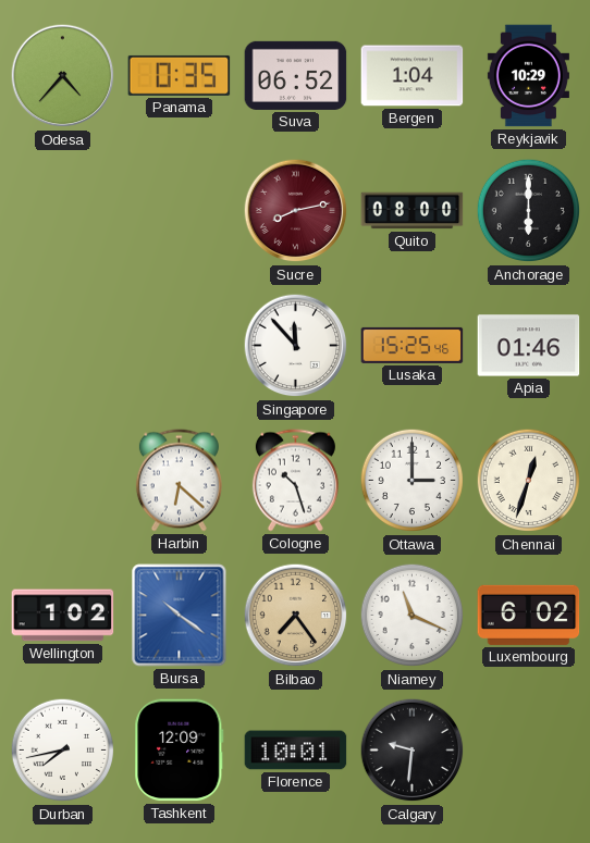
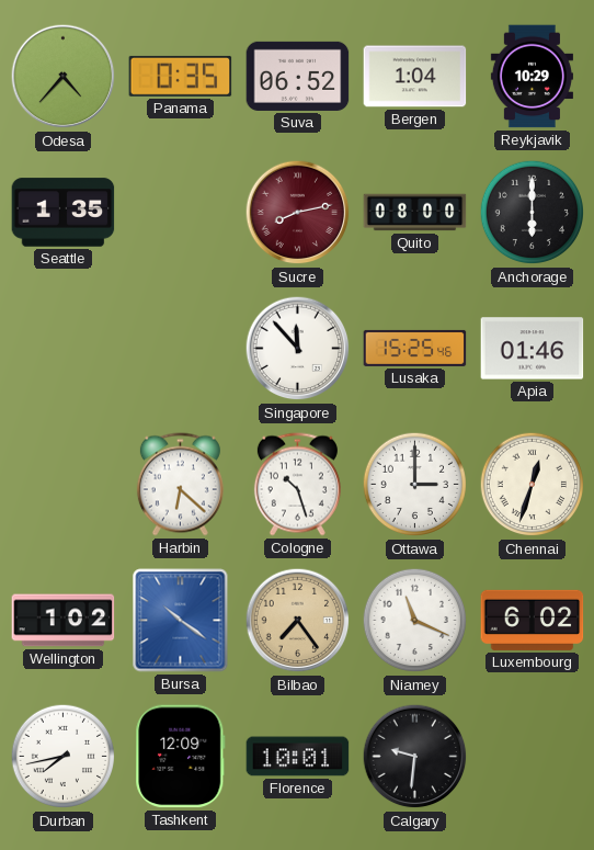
Seattle: none -> 1:35
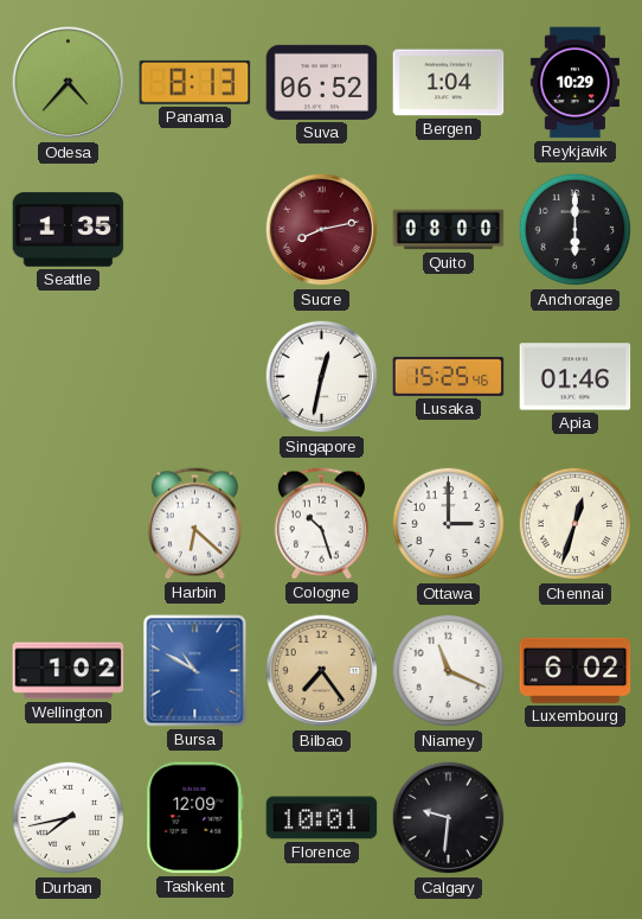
Panama: 0:35 -> 8:13
Singapore: 11:53 -> 12:32
Bursa: 10:21 -> 10:50
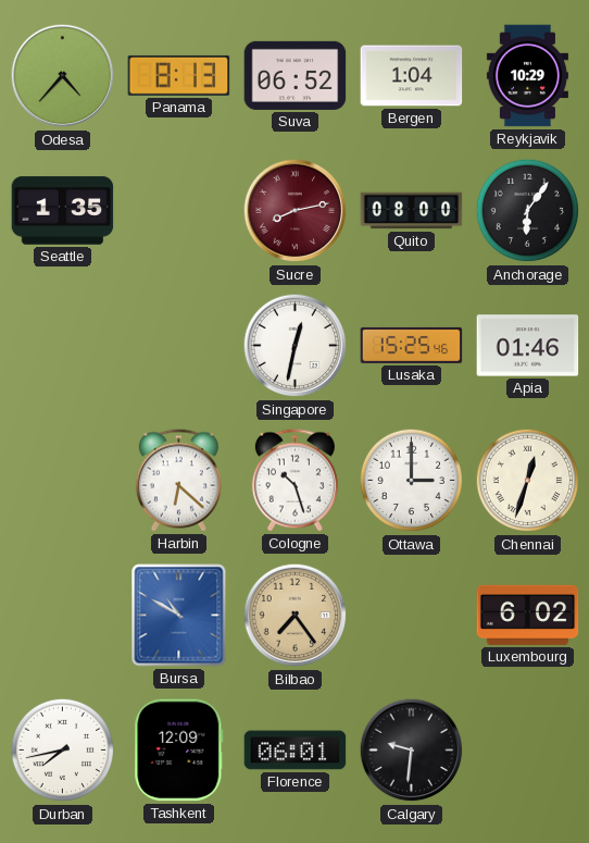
Anchorage: 6:00 -> 6:06
Wellington: 1:02 -> none
Niamey: 11:19 -> none
Florence: 10:01 -> 06:01
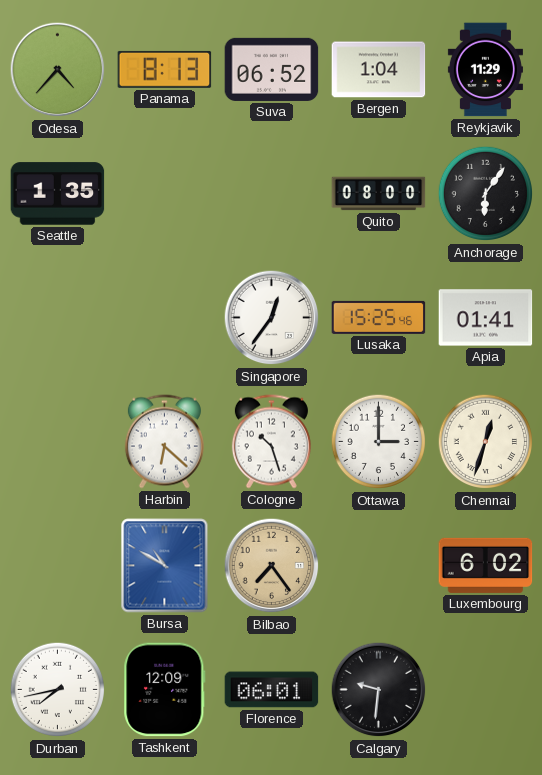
Reykjavik: 10:29 -> 11:29
Sucre: 8:13 -> none
Singapore: 12:32 -> 12:36
Apia: 01:46 -> 01:41
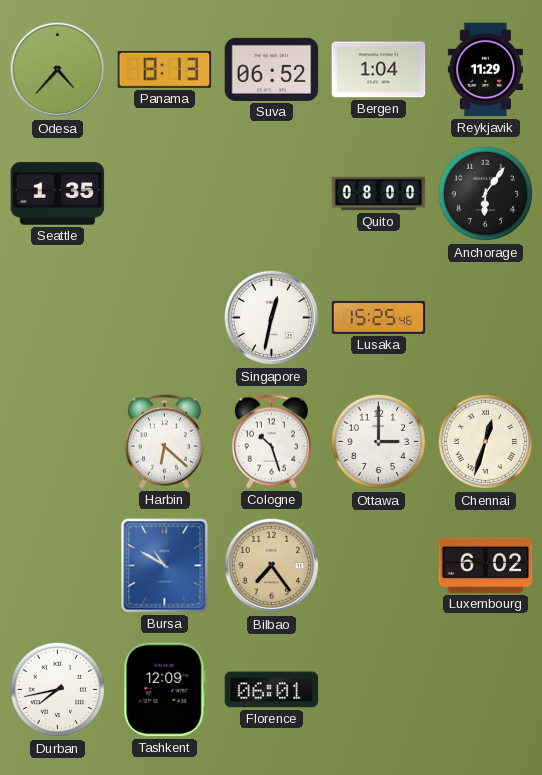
Singapore: 12:36 -> 12:32
Apia: 01:41 -> none
Calgary: 9:31 -> none
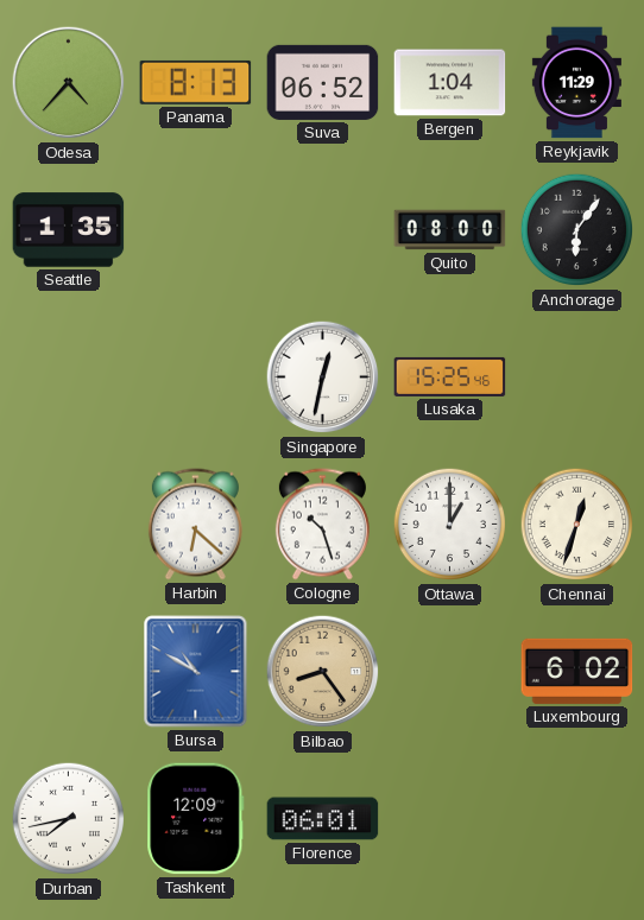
Ottawa: 3:00 -> 1:00
Bilbao: 7:24 -> 8:24
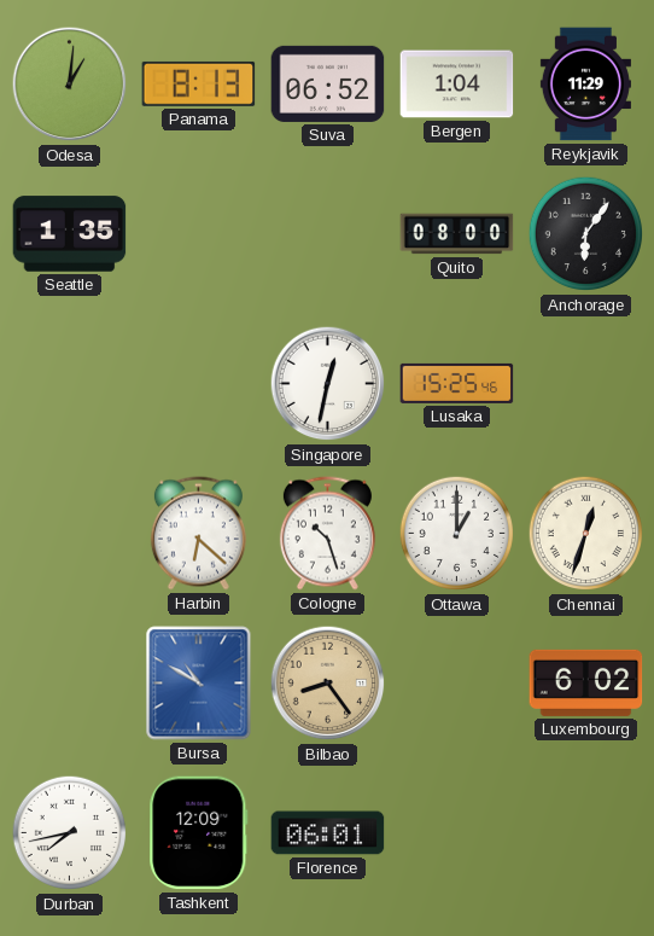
Odesa: 4:37 -> 1:01
